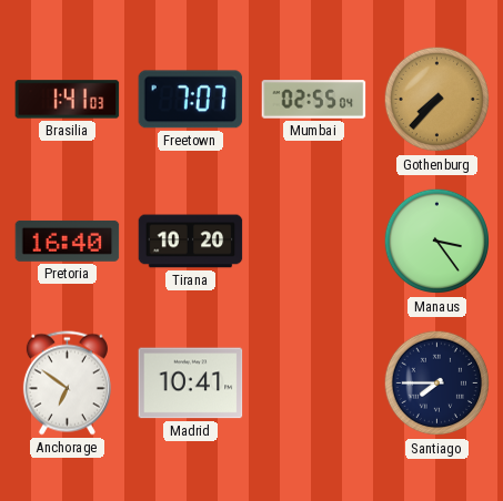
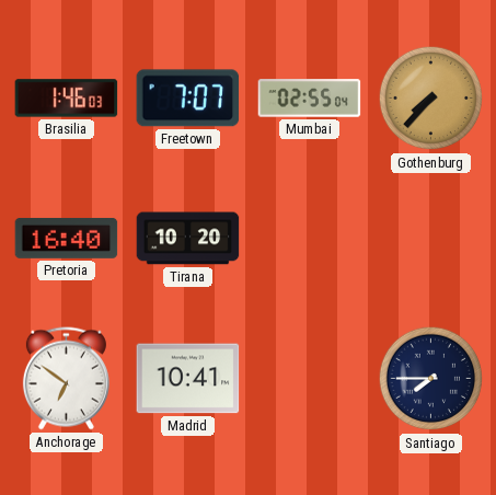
Brasilia: 1:41 -> 1:46
Manaus: 3:24 -> none
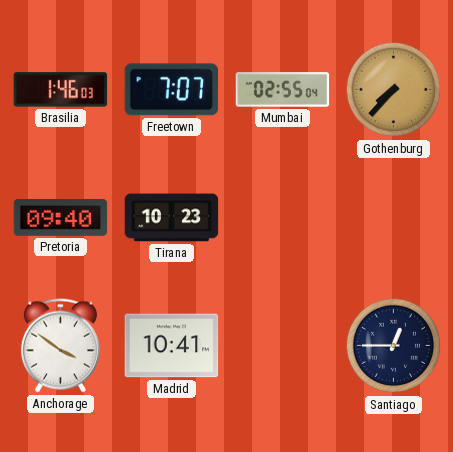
Pretoria: 16:40 -> 09:40
Tirana: 10:20 -> 10:23
Anchorage: 6:51 -> 3:51
Santiago: 7:45 -> 12:45
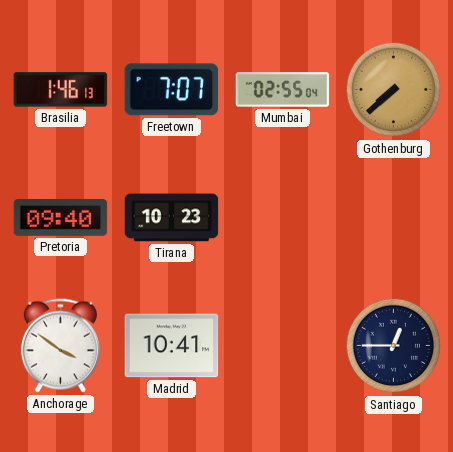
Brasilia: 1:46:03 -> 1:46:13
Gothenburg: 7:37 -> 7:38
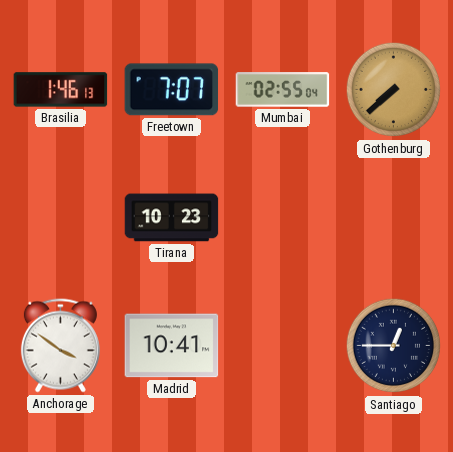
Pretoria: 09:40 -> none
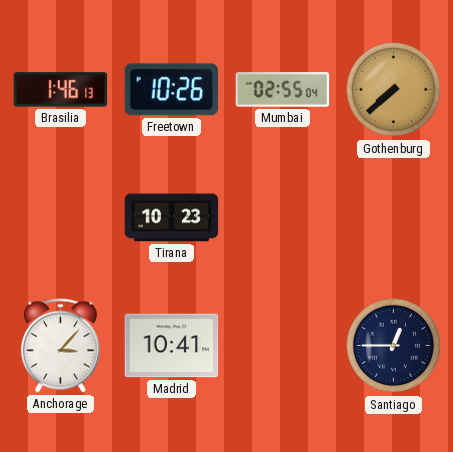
Freetown: 7:07 -> 10:26
Anchorage: 3:51 -> 3:07
